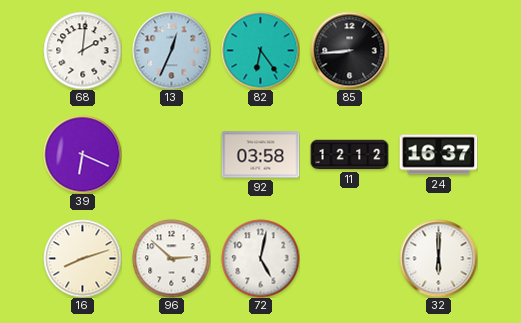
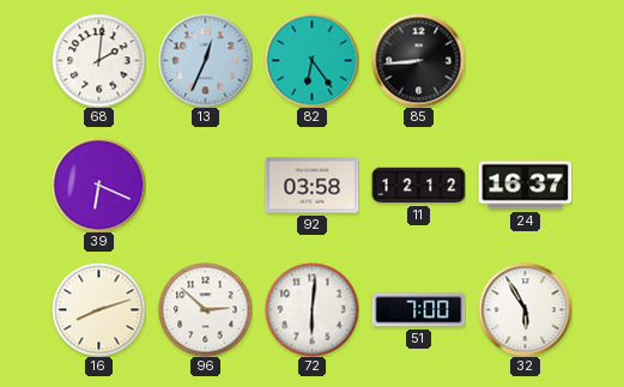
72: 5:02 -> 6:01
51: none -> 7:00
32: 6:00 -> 5:55
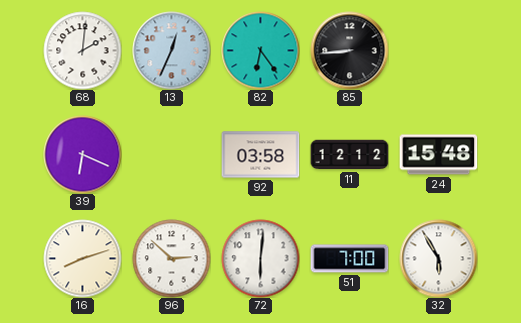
24: 16:37 -> 15:48
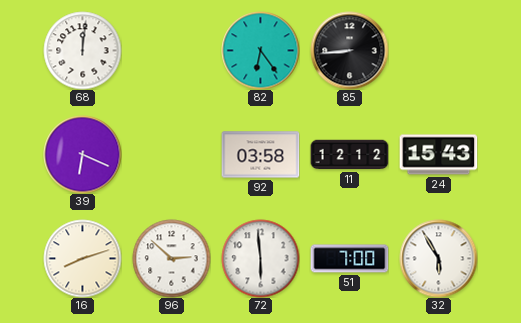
68: 2:01 -> 12:01
13: 12:34 -> none
24: 15:48 -> 15:43
72: 6:01 -> 5:59
